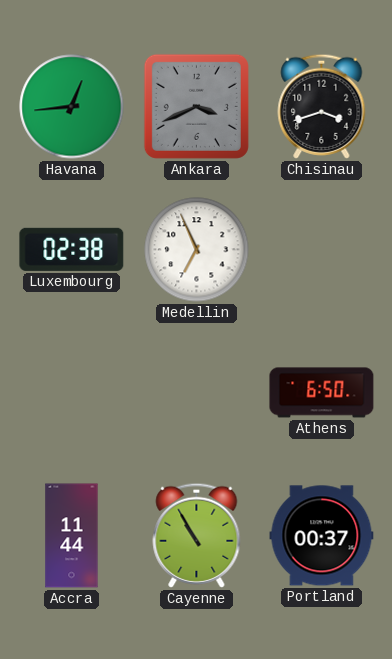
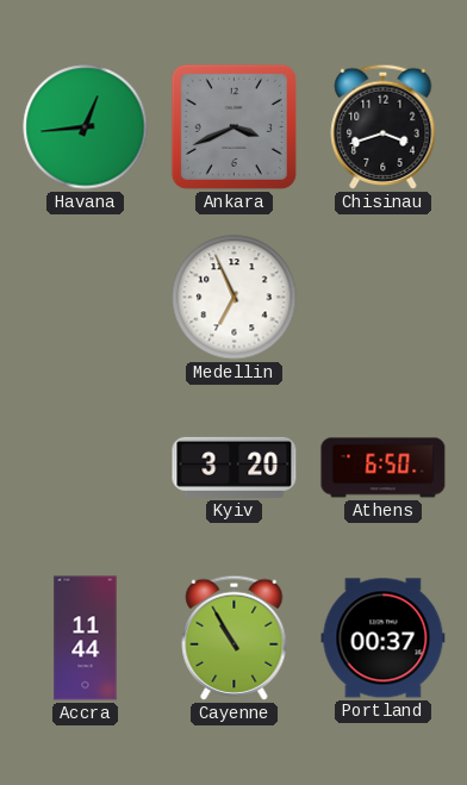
Luxembourg: 02:38 -> none
Kyiv: none -> 3:20
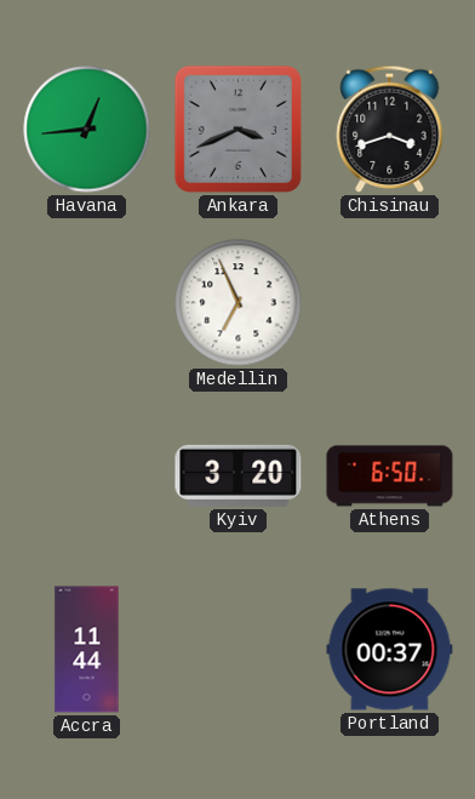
Cayenne: 10:55 -> none
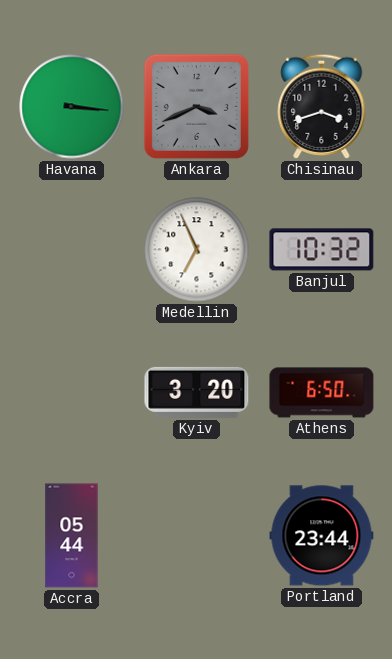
Havana: 12:44 -> 3:16
Banjul: none -> 10:32
Accra: 11:44 -> 05:44
Portland: 00:37 -> 23:44
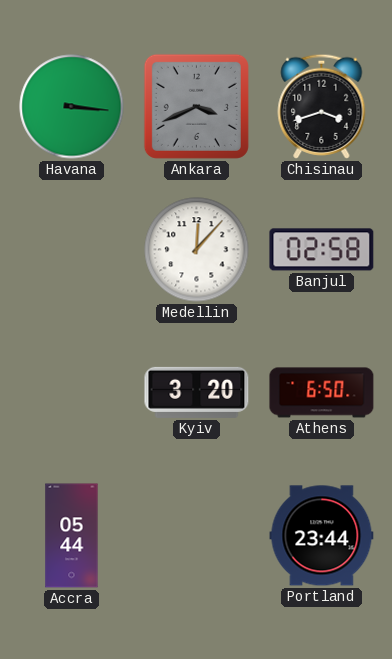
Medellin: 6:56 -> 12:07
Banjul: 10:32 -> 02:58
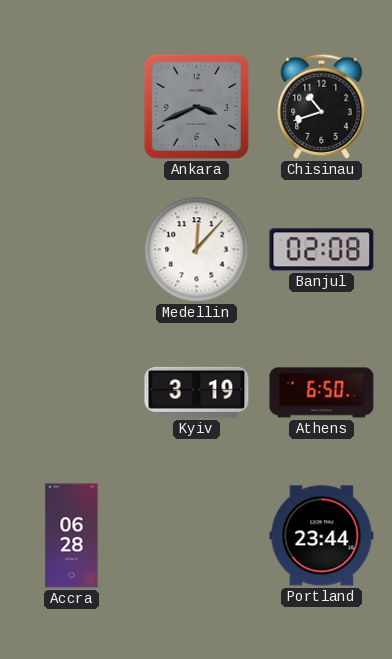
Havana: 3:16 -> none
Chisinau: 3:42 -> 10:42
Banjul: 02:58 -> 02:08
Kyiv: 3:20 -> 3:19
Accra: 05:44 -> 06:28
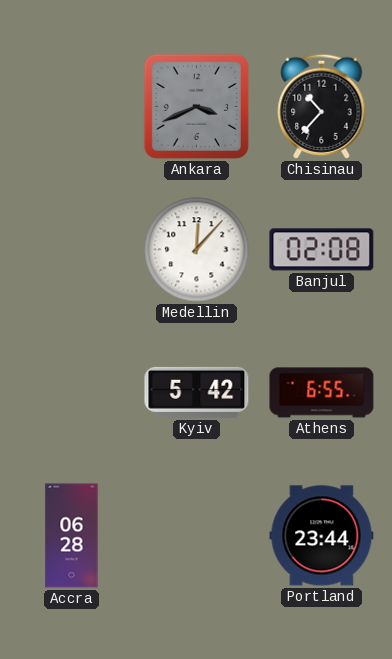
Chisinau: 10:42 -> 10:37
Kyiv: 3:19 -> 5:42
Athens: 6:50 -> 6:55
